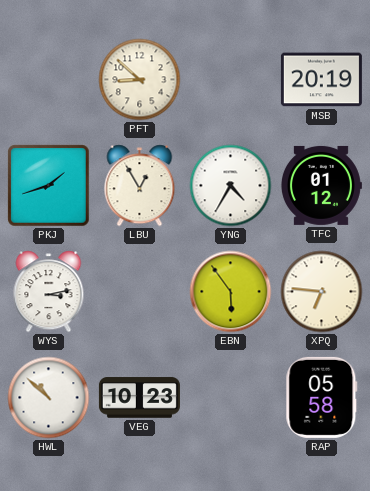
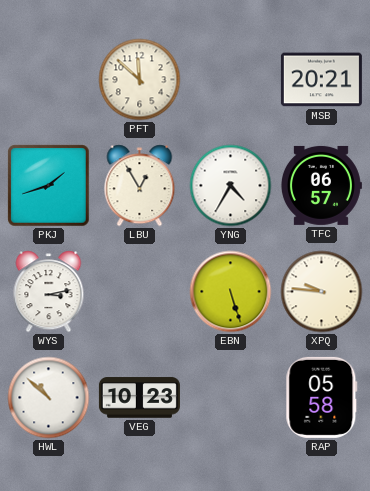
PFT: 8:52 -> 11:52
MSB: 20:19 -> 20:21
TFC: 01:12 -> 06:57
EBN: 5:54 -> 5:27
XPQ: 6:46 -> 9:46
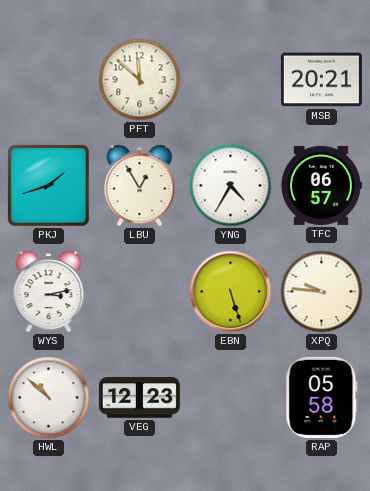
VEG: 10:23 -> 12:23
